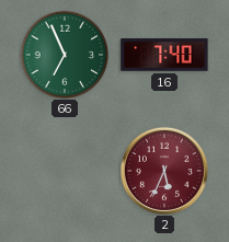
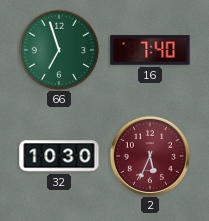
66: 6:56 -> 6:57
32: none -> 10:30
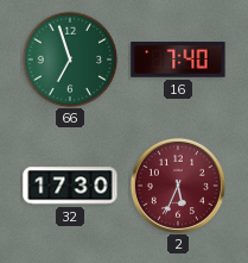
32: 10:30 -> 17:30
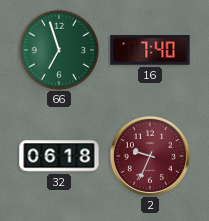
32: 17:30 -> 06:18
2: 5:34 -> 9:34
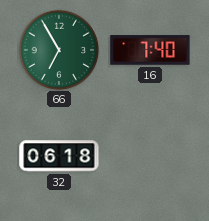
66: 6:57 -> 6:55
2: 9:34 -> none
